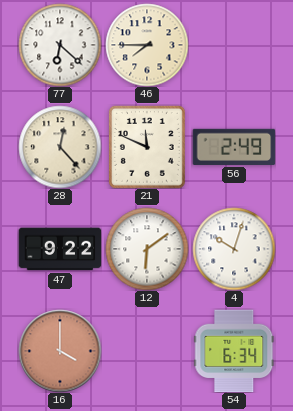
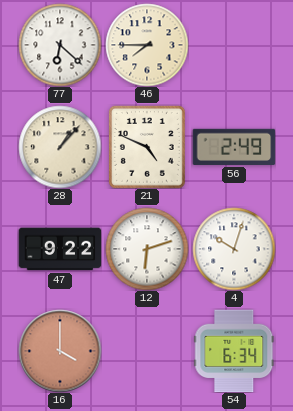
28: 12:23 -> 1:07
21: 11:49 -> 4:49
12: 6:09 -> 6:12
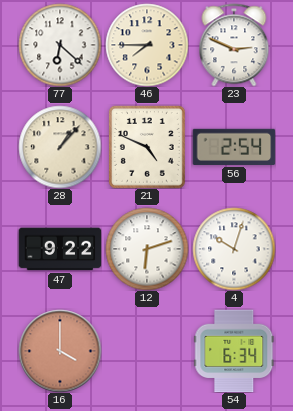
23: none -> 2:49
56: 2:49 -> 2:54
